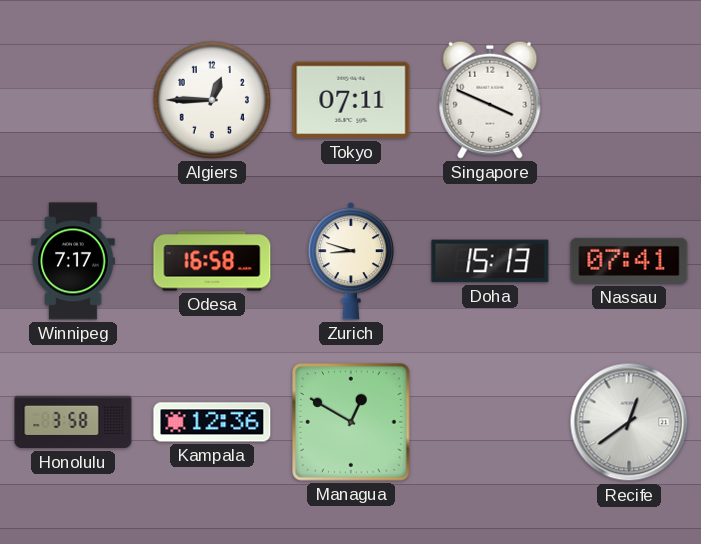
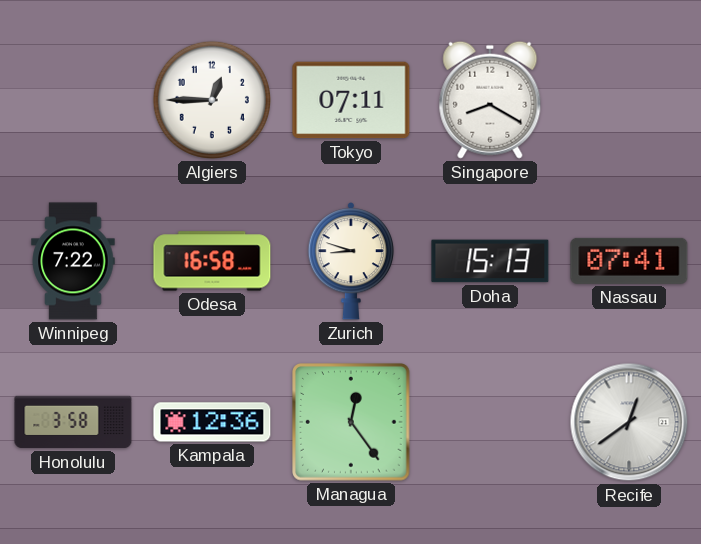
Singapore: 3:49 -> 8:20
Winnipeg: 7:17 -> 7:22
Managua: 12:50 -> 12:24
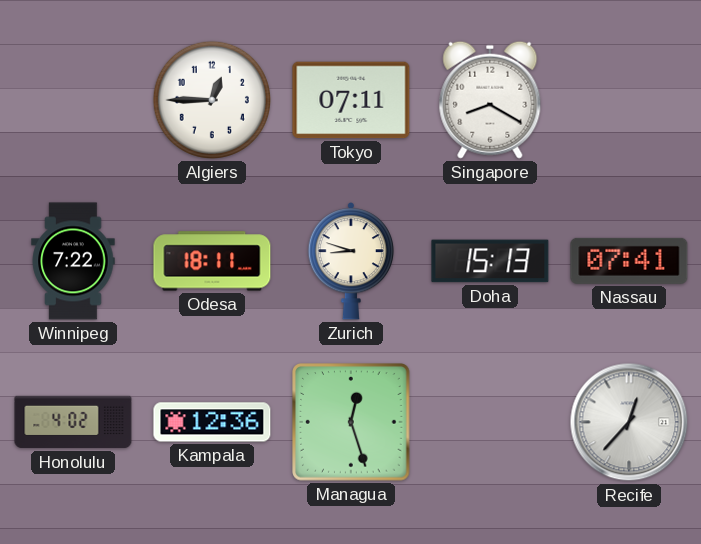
Odesa: 16:58 -> 18:11
Honolulu: 3:58 -> 4:02
Managua: 12:24 -> 12:27
Recife: 12:39 -> 12:37
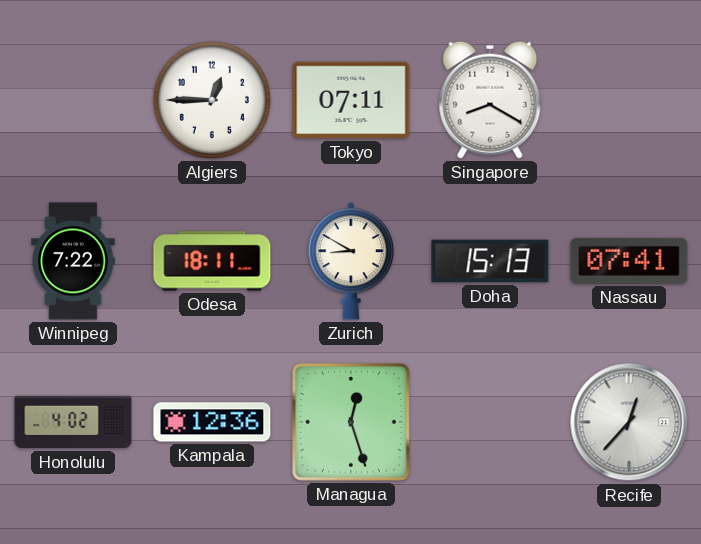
Zurich: 8:48 -> 8:50
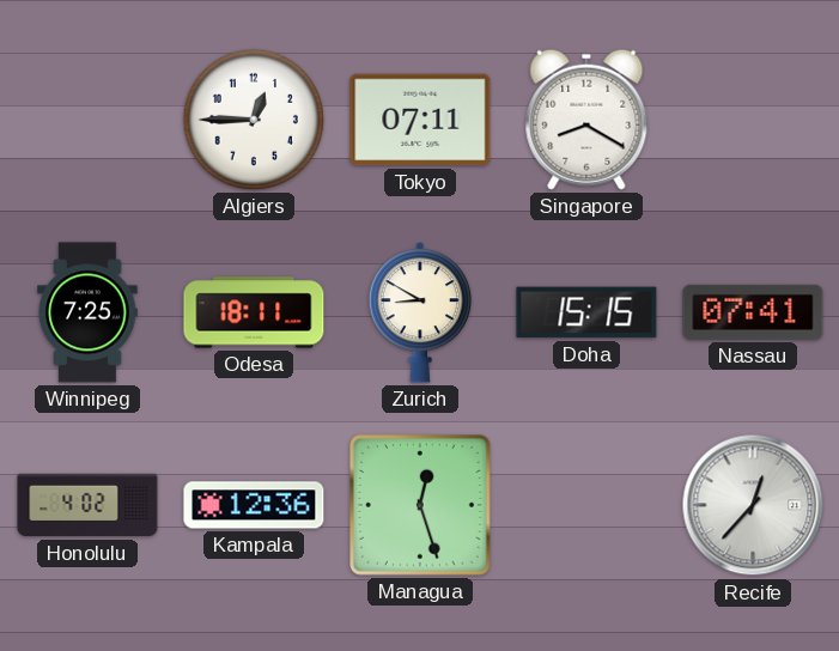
Winnipeg: 7:22 -> 7:25
Doha: 15:13 -> 15:15
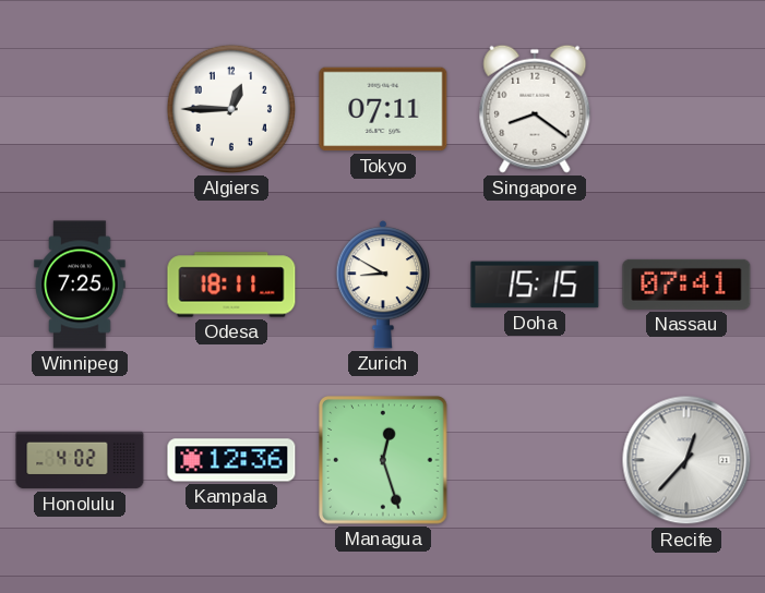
Singapore: 8:20 -> 8:21
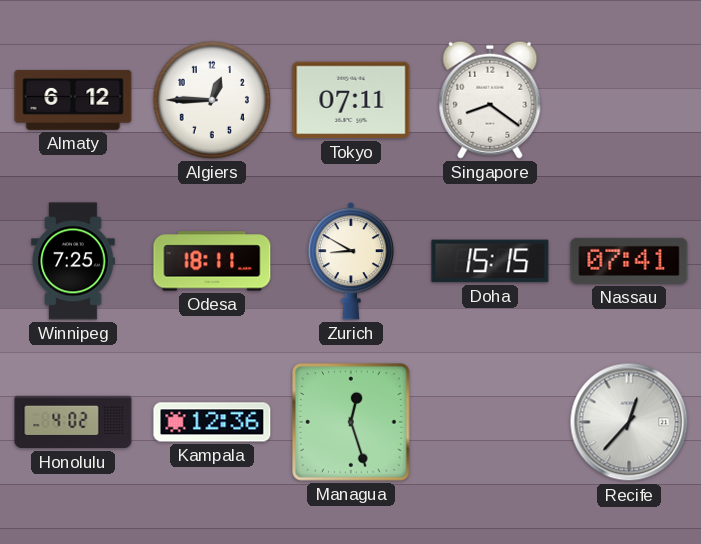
Almaty: none -> 6:12
